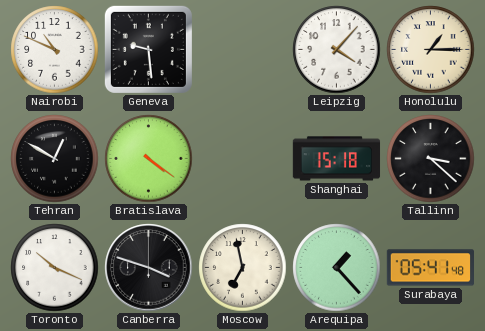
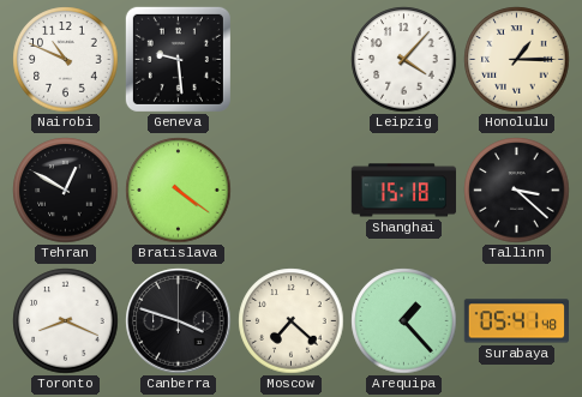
Toronto: 10:19 -> 8:19
Moscow: 6:58 -> 7:22
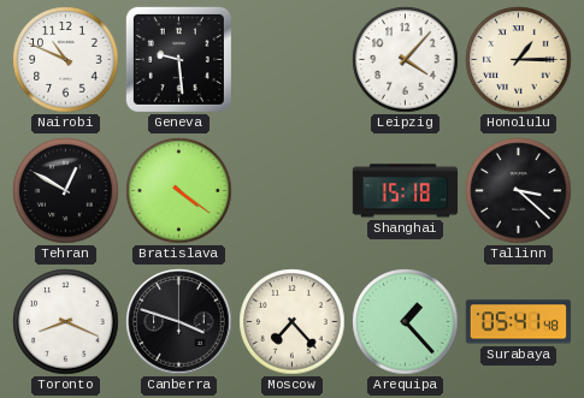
Moscow: 7:22 -> 7:23
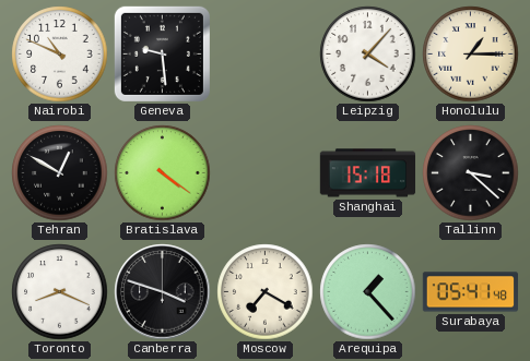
Moscow: 7:23 -> 7:20
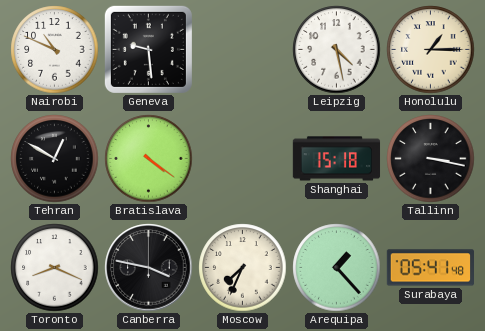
Leipzig: 4:07 -> 4:28
Tallinn: 3:22 -> 3:17
Canberra: 3:48 -> 3:47
Moscow: 7:20 -> 7:34
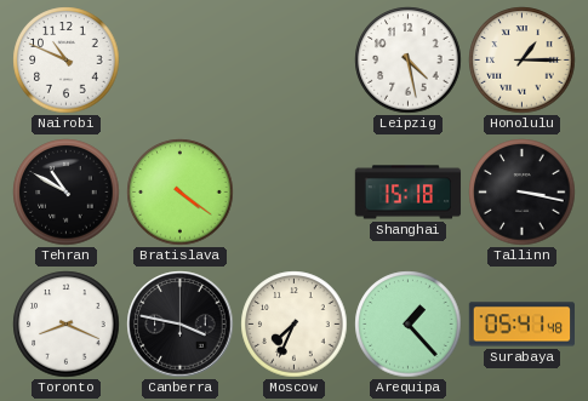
Geneva: 9:29 -> none
Tehran: 12:50 -> 10:50
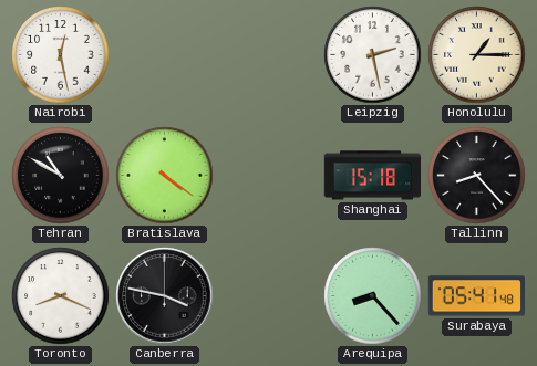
Nairobi: 10:49 -> 12:28
Leipzig: 4:28 -> 2:28
Tallinn: 3:17 -> 8:23
Moscow: 7:34 -> none
Arequipa: 1:23 -> 8:23
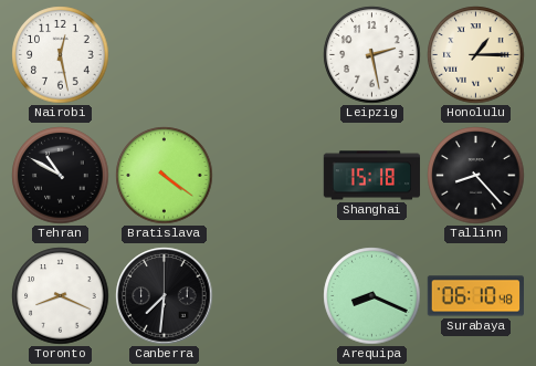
Canberra: 3:47 -> 7:31
Arequipa: 8:23 -> 8:19
Surabaya: 05:41 -> 06:10
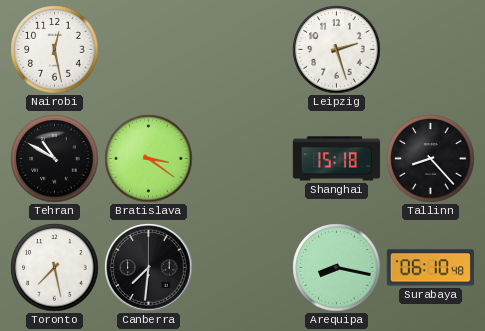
Leipzig: 2:28 -> 2:27
Honolulu: 1:15 -> none
Bratislava: 4:21 -> 3:21
Toronto: 8:19 -> 7:28
Arequipa: 8:19 -> 8:17
